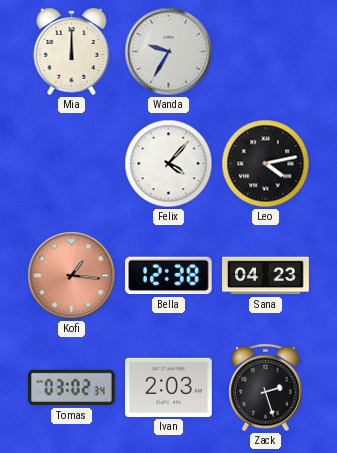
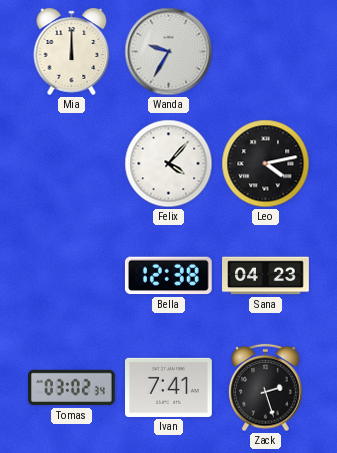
Kofi: 1:16 -> none
Ivan: 2:03 -> 7:41
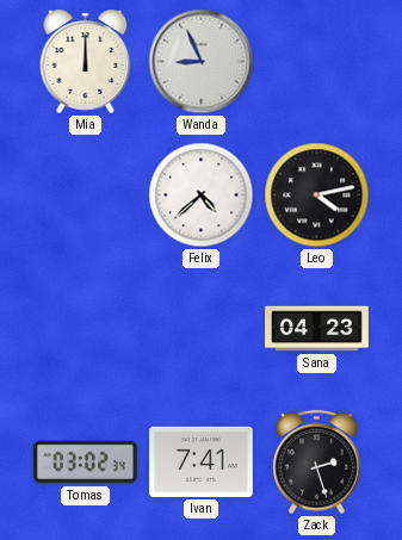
Wanda: 9:35 -> 8:56
Felix: 4:07 -> 4:38
Bella: 12:38 -> none
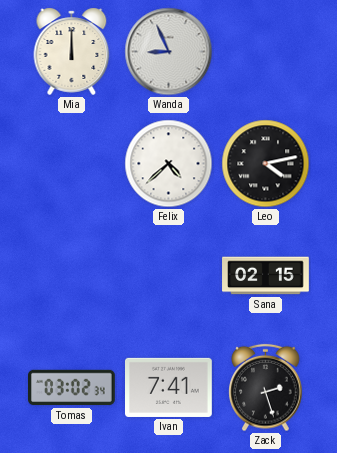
Sana: 04:23 -> 02:15
